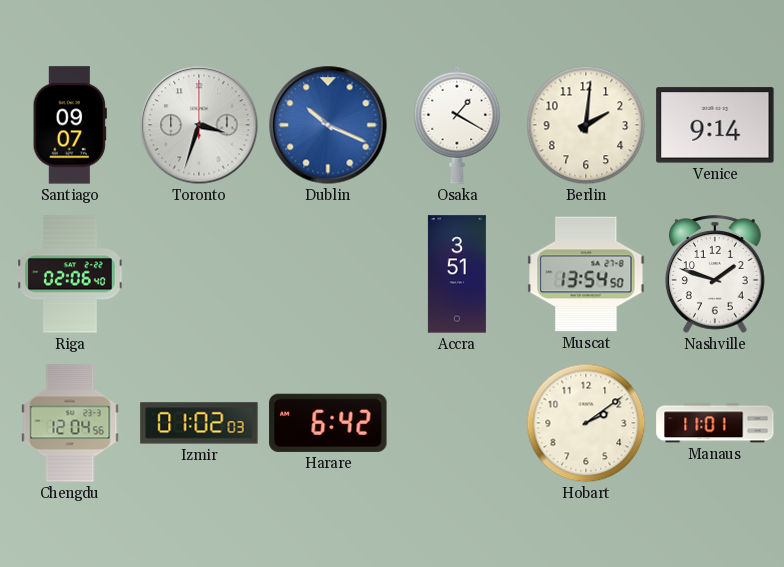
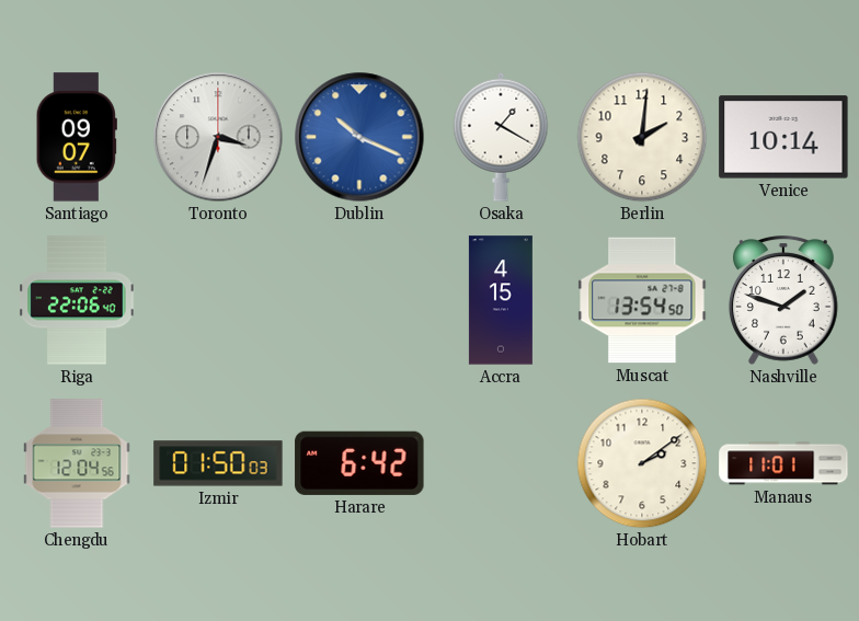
Venice: 9:14 -> 10:14
Riga: 02:06 -> 22:06
Accra: 3:51 -> 4:15
Izmir: 01:02 -> 01:50
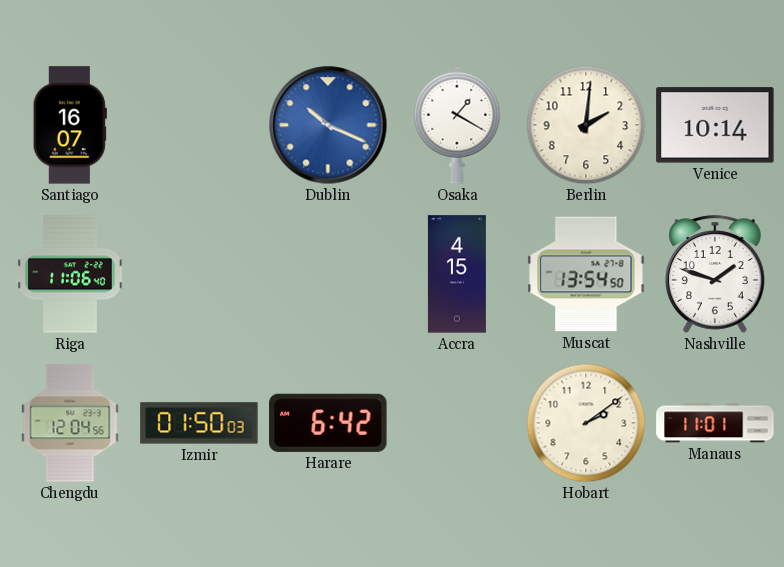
Santiago: 09:07 -> 16:07
Toronto: 3:33 -> none
Riga: 22:06 -> 11:06
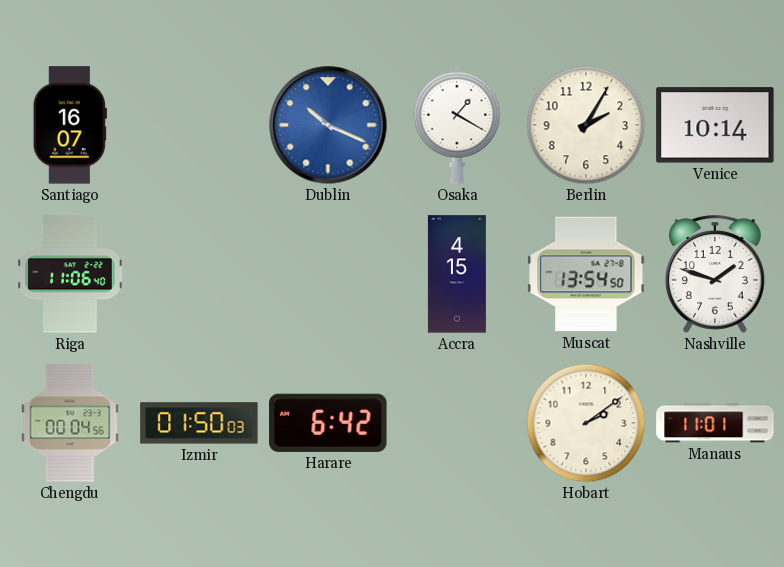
Berlin: 2:01 -> 2:05
Chengdu: 12:04 -> 00:04
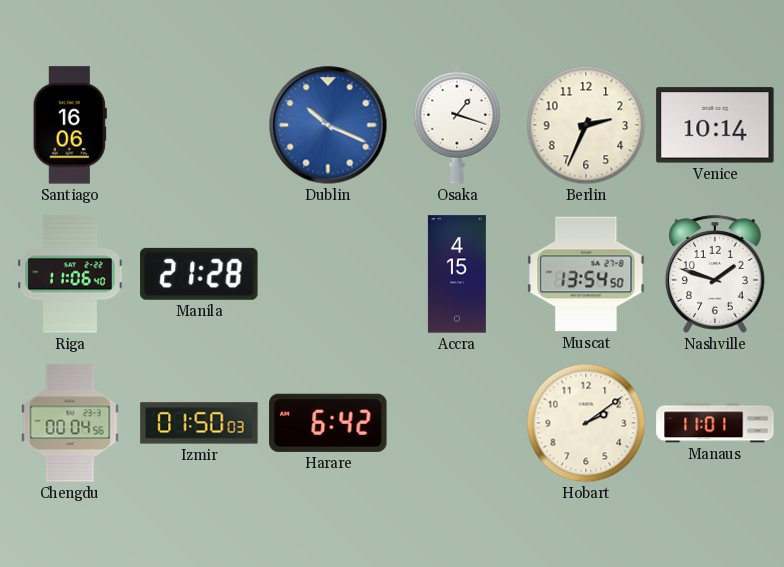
Santiago: 16:07 -> 16:06
Osaka: 1:20 -> 1:18
Berlin: 2:05 -> 2:34
Manila: none -> 21:28
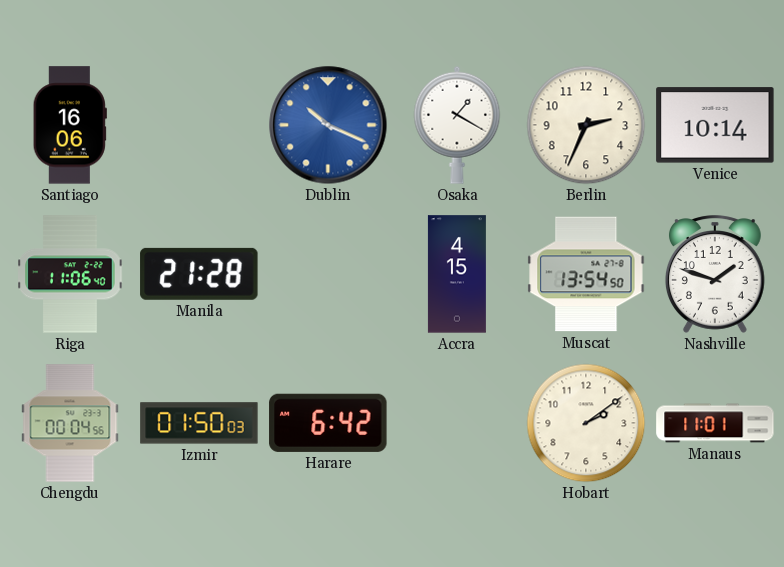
Osaka: 1:18 -> 1:20
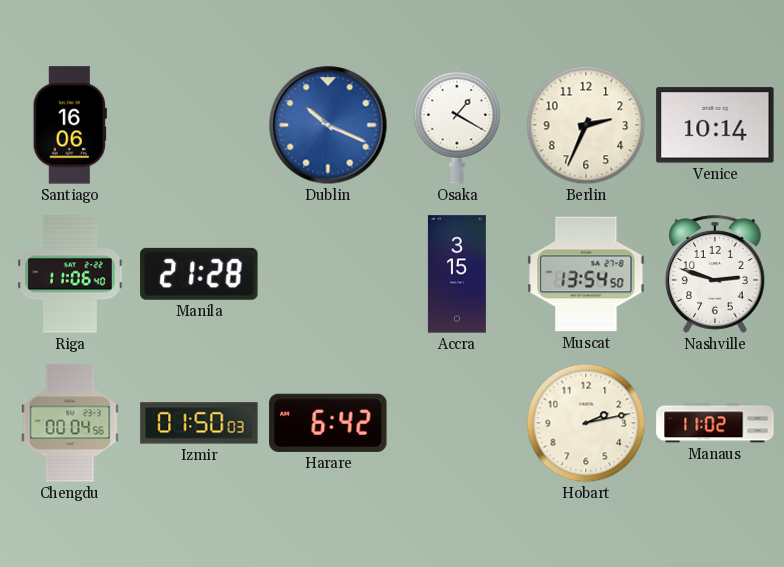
Accra: 4:15 -> 3:15
Nashville: 1:48 -> 2:48
Hobart: 2:09 -> 2:13
Manaus: 11:01 -> 11:02
